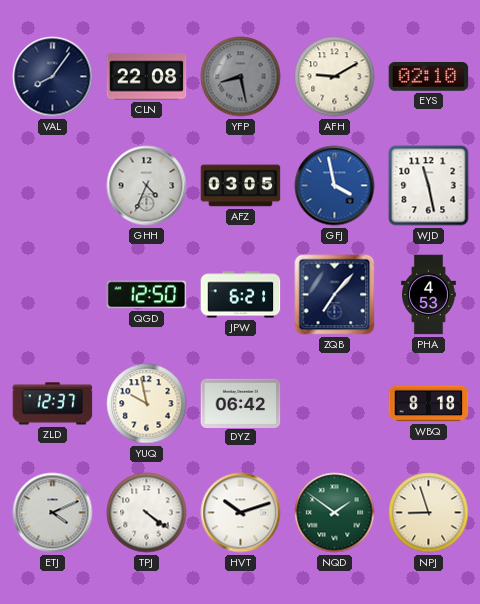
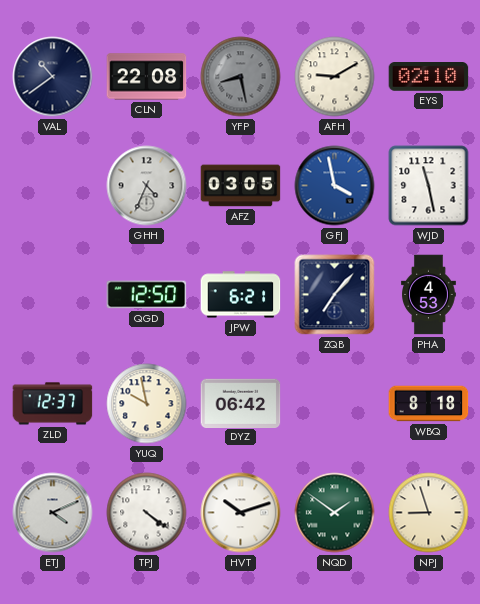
VAL: 8:06 -> 10:39
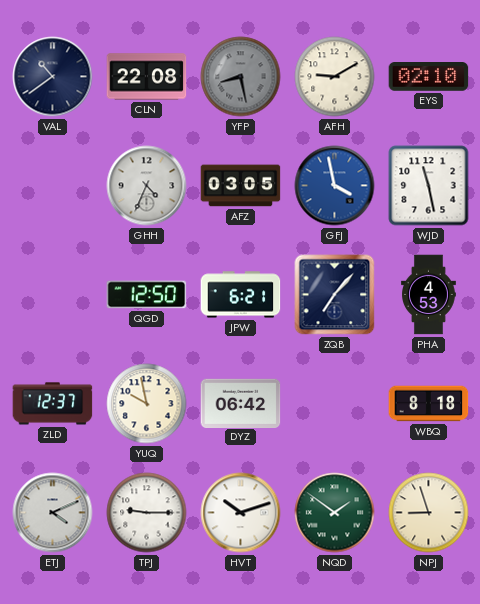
TPJ: 4:21 -> 9:15
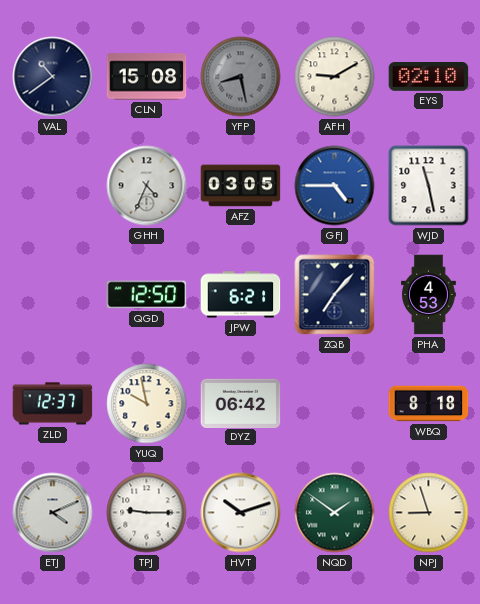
CLN: 22:08 -> 15:08
GFJ: 3:58 -> 4:45
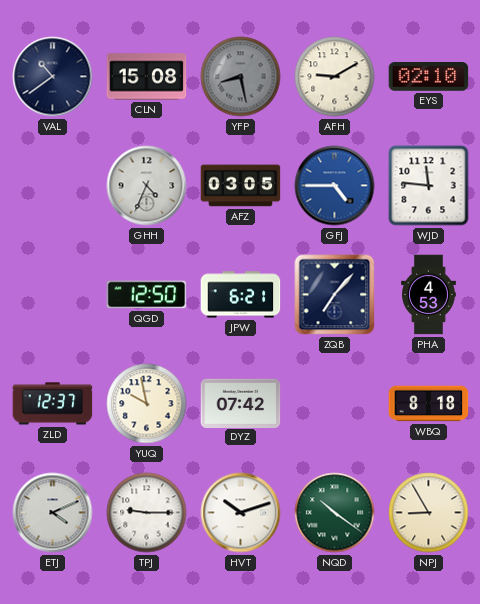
WJD: 11:28 -> 11:46
DYZ: 06:42 -> 07:42
NQD: 1:51 -> 10:21
NPJ: 8:57 -> 8:55
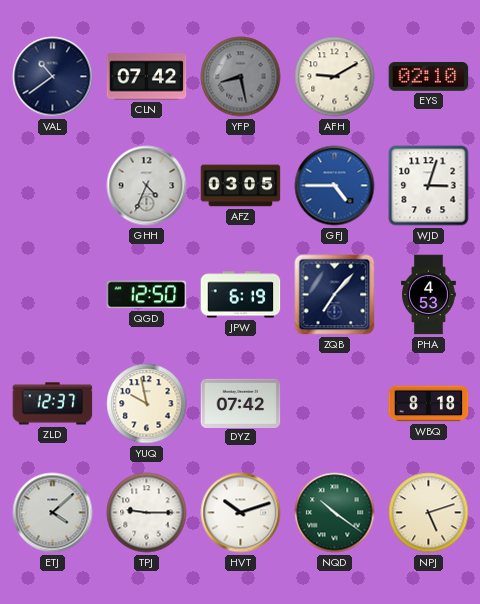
CLN: 15:08 -> 07:42
WJD: 11:46 -> 3:03
JPW: 6:21 -> 6:19
ETJ: 4:11 -> 4:08
NPJ: 8:55 -> 5:12
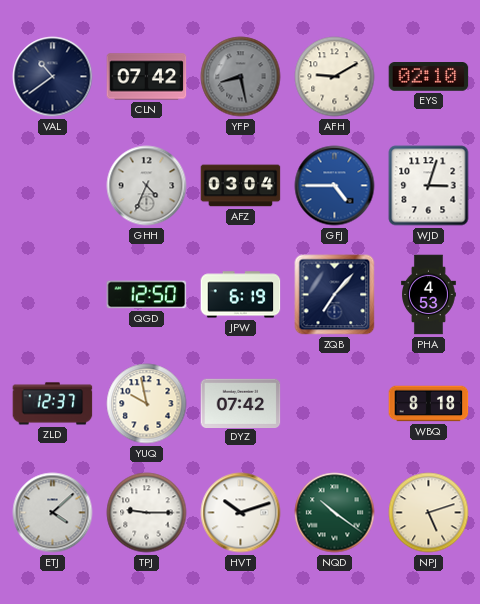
AFZ: 03:05 -> 03:04
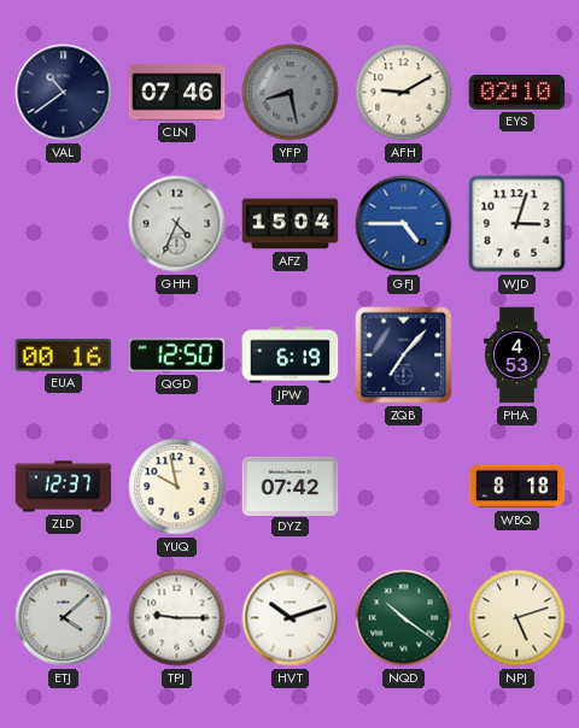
CLN: 07:42 -> 07:46
AFZ: 03:04 -> 15:04
EUA: none -> 00:16
